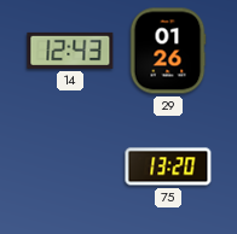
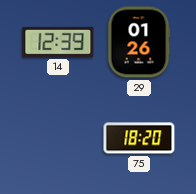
14: 12:43 -> 12:39
75: 13:20 -> 18:20
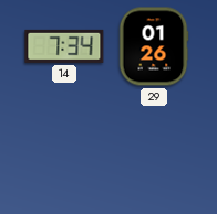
14: 12:39 -> 7:34
75: 18:20 -> none
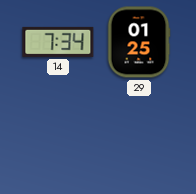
29: 01:26 -> 01:25
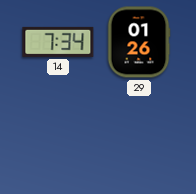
29: 01:25 -> 01:26
